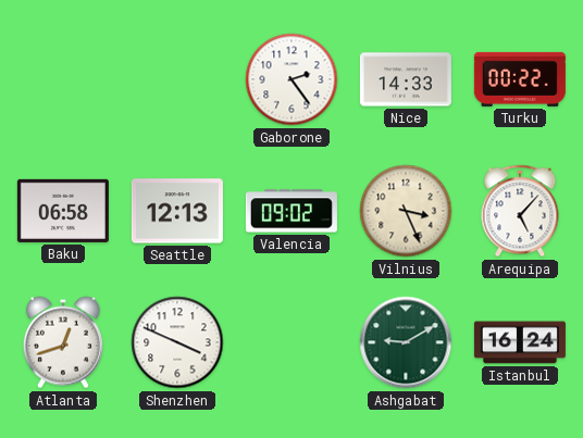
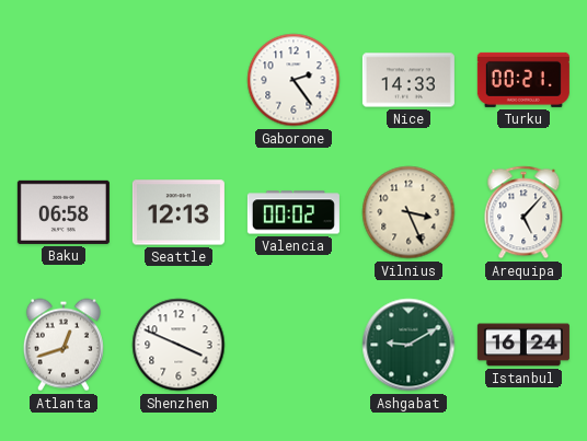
Turku: 00:22 -> 00:21
Valencia: 09:02 -> 00:02
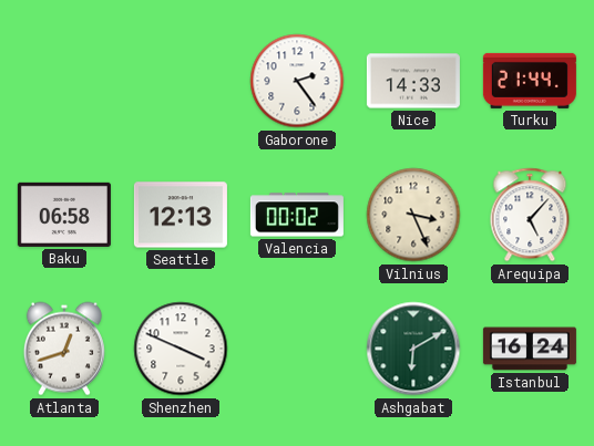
Turku: 00:21 -> 21:44
Ashgabat: 9:10 -> 6:10
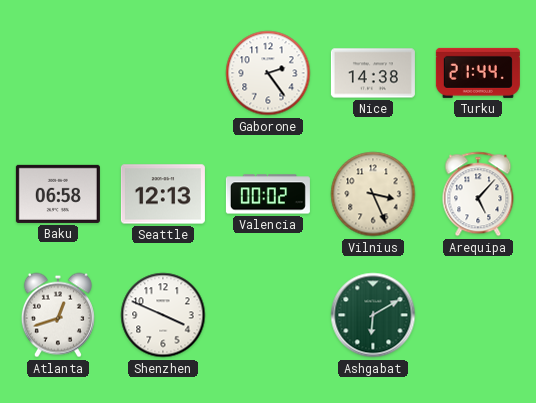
Nice: 14:33 -> 14:38
Istanbul: 16:24 -> none
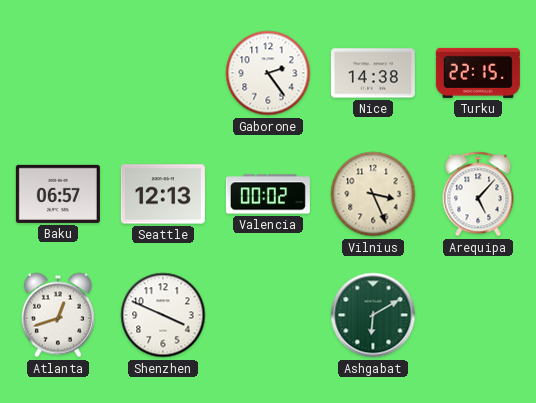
Turku: 21:44 -> 22:15
Baku: 06:58 -> 06:57
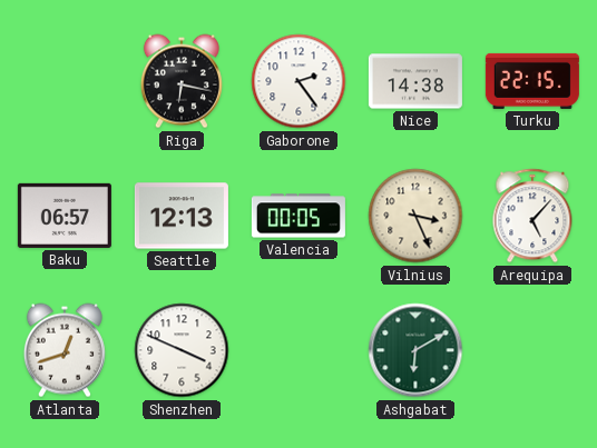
Riga: none -> 6:17
Valencia: 00:02 -> 00:05
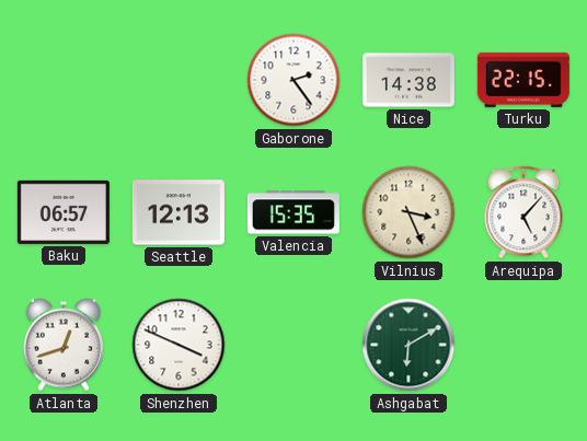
Riga: 6:17 -> none
Valencia: 00:05 -> 15:35
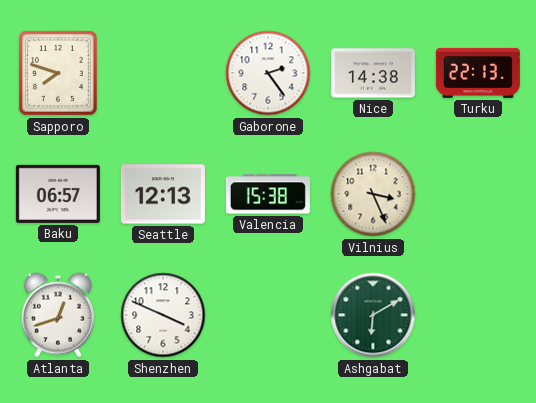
Sapporo: none -> 7:48
Turku: 22:15 -> 22:13
Valencia: 15:35 -> 15:38
Arequipa: 5:07 -> none
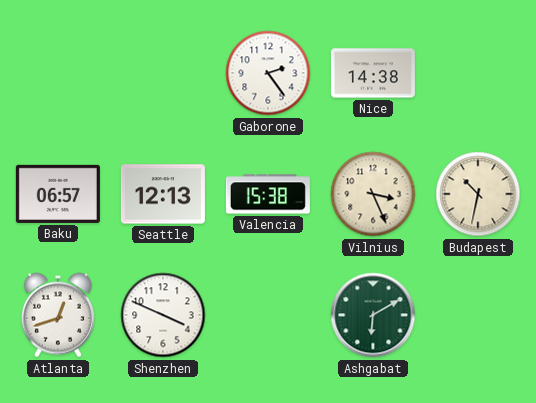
Sapporo: 7:48 -> none
Turku: 22:13 -> none
Budapest: none -> 10:32
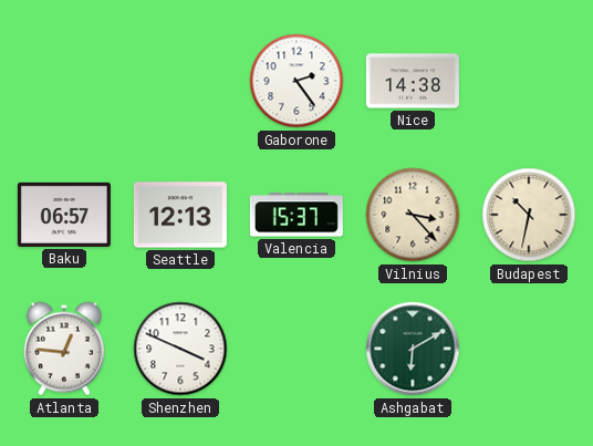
Valencia: 15:38 -> 15:37
Vilnius: 3:26 -> 3:23
Atlanta: 12:42 -> 12:46
